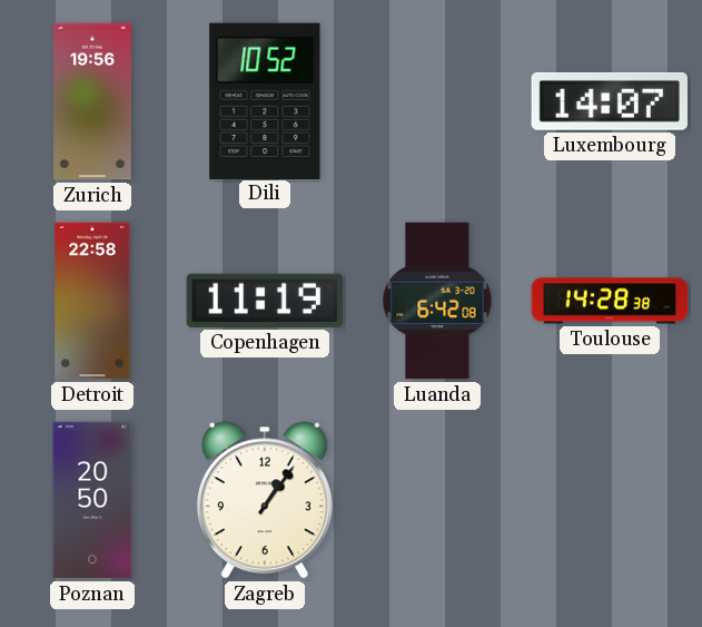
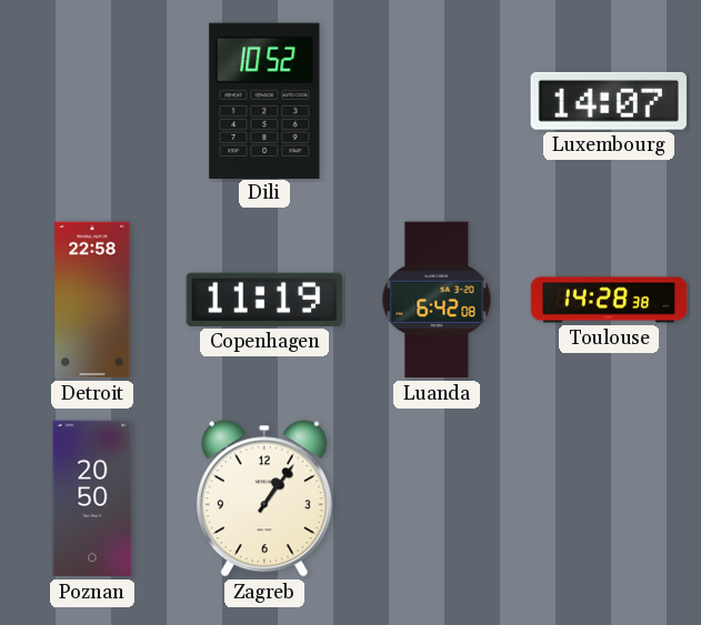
Zurich: 19:56 -> none
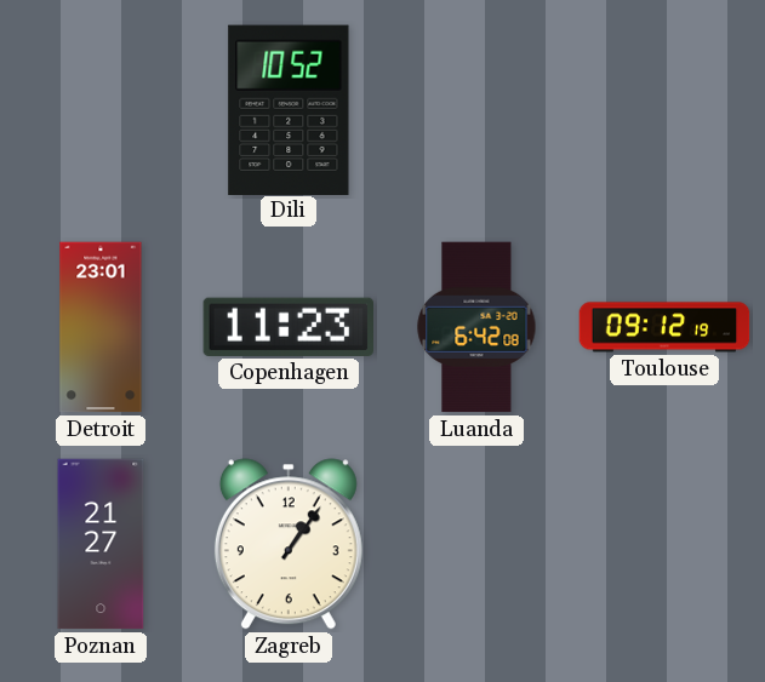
Luxembourg: 14:07 -> none
Detroit: 22:58 -> 23:01
Copenhagen: 11:19 -> 11:23
Toulouse: 14:28 -> 09:12
Poznan: 20:50 -> 21:27
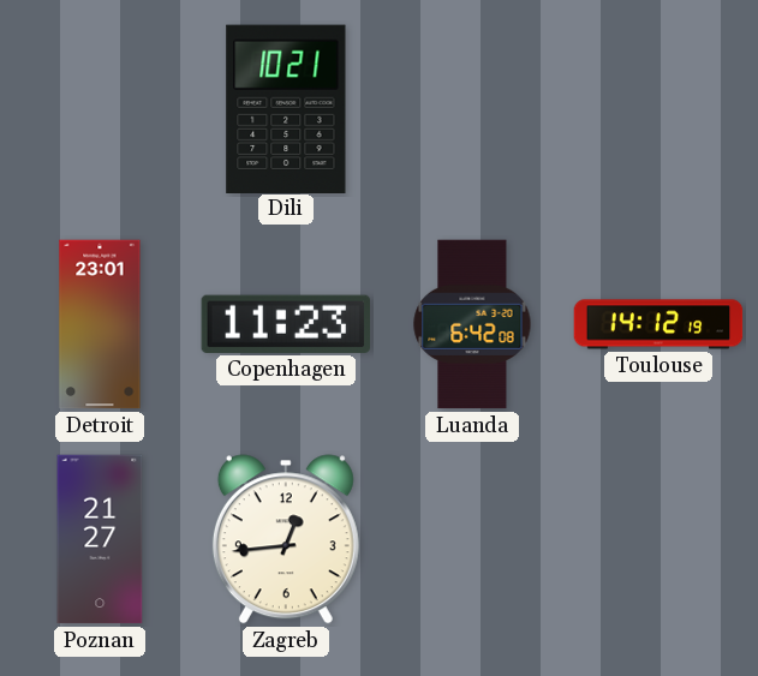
Dili: 10:52 -> 10:21
Toulouse: 09:12 -> 14:12
Zagreb: 1:06 -> 12:44
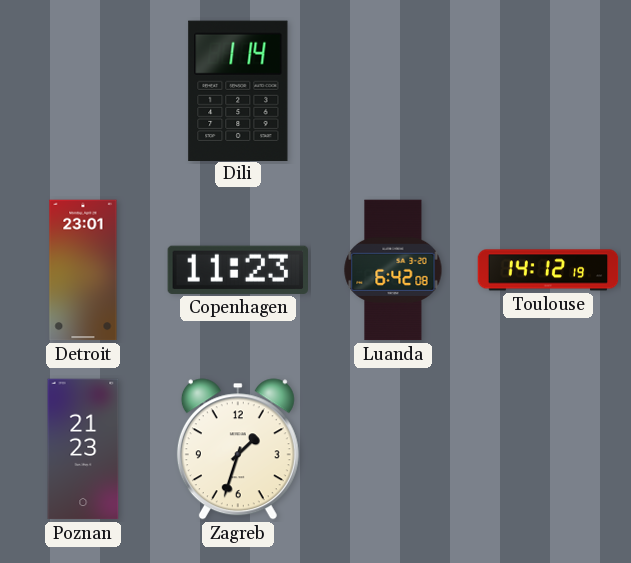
Dili: 10:21 -> 1:14
Poznan: 21:27 -> 21:23
Zagreb: 12:44 -> 1:33
